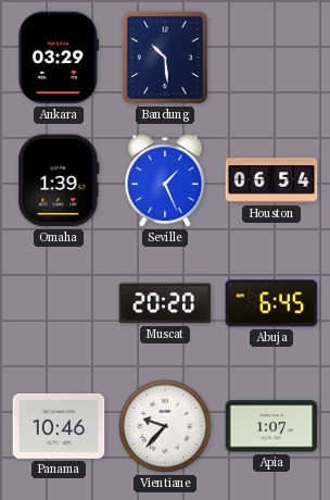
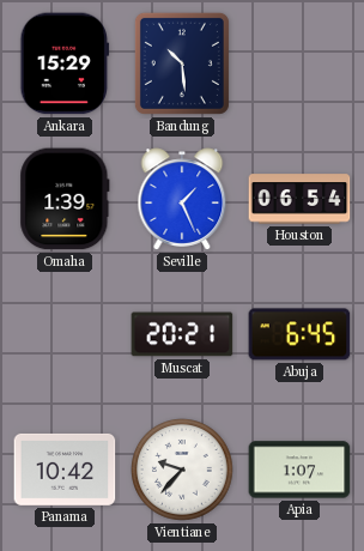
Ankara: 03:29 -> 15:29
Muscat: 20:20 -> 20:21
Panama: 10:46 -> 10:42
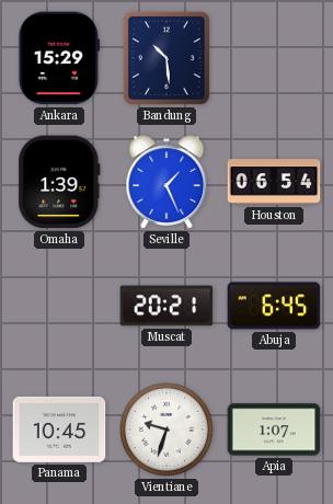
Panama: 10:42 -> 10:45
Vientiane: 9:37 -> 9:33
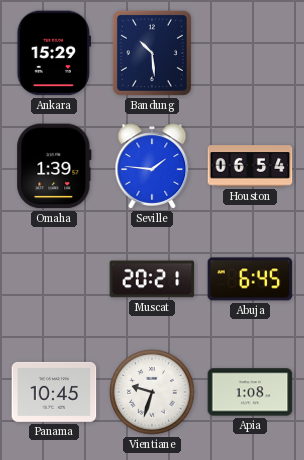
Seville: 1:26 -> 1:46
Apia: 1:07 -> 1:08
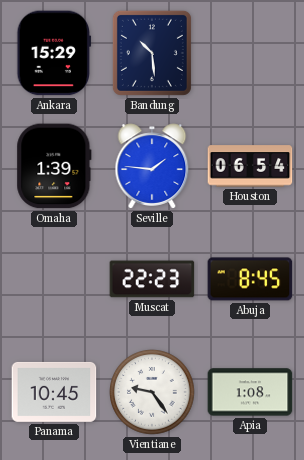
Muscat: 20:21 -> 22:23
Abuja: 6:45 -> 8:45
Vientiane: 9:33 -> 9:24
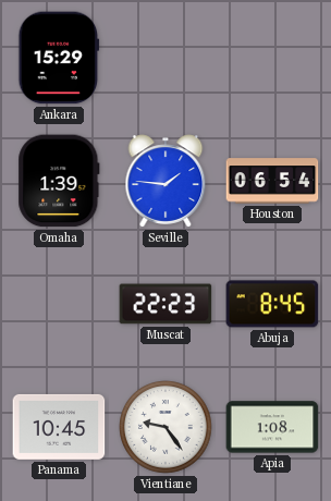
Bandung: 10:29 -> none
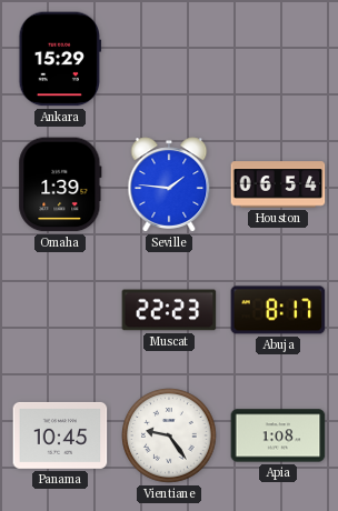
Abuja: 8:45 -> 8:17
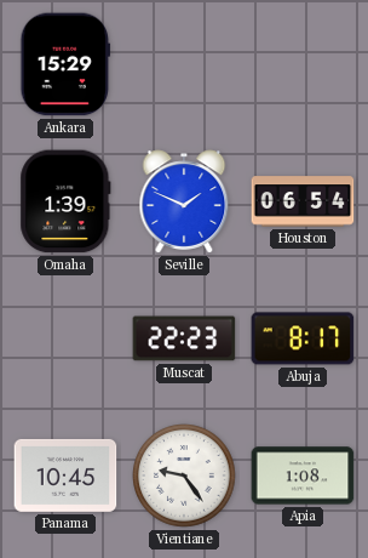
Seville: 1:46 -> 1:49
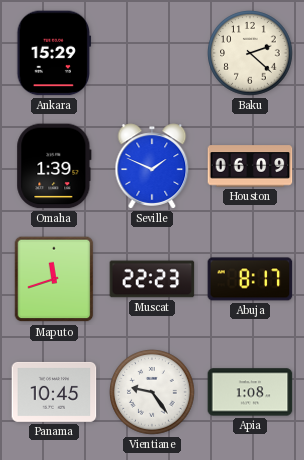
Baku: none -> 2:22
Houston: 06:54 -> 06:09
Maputo: none -> 11:42
